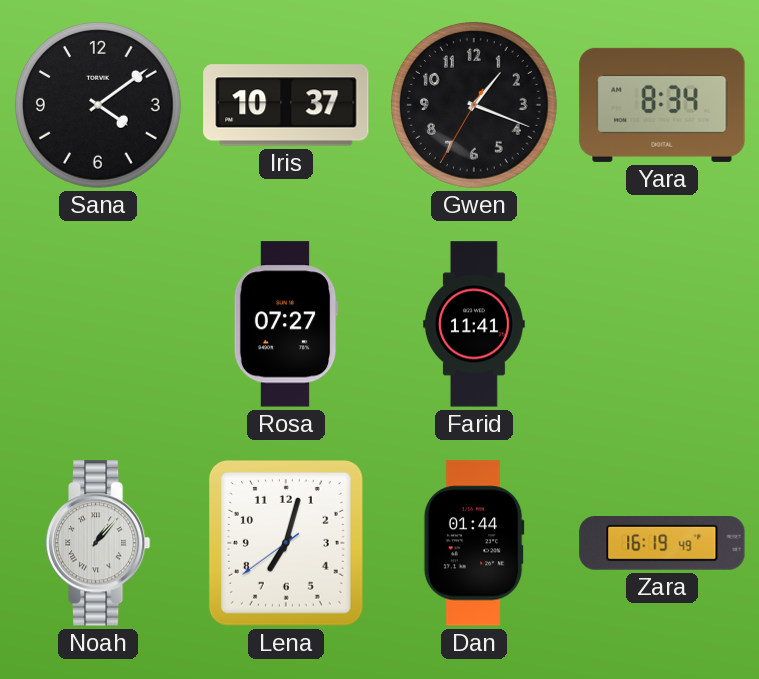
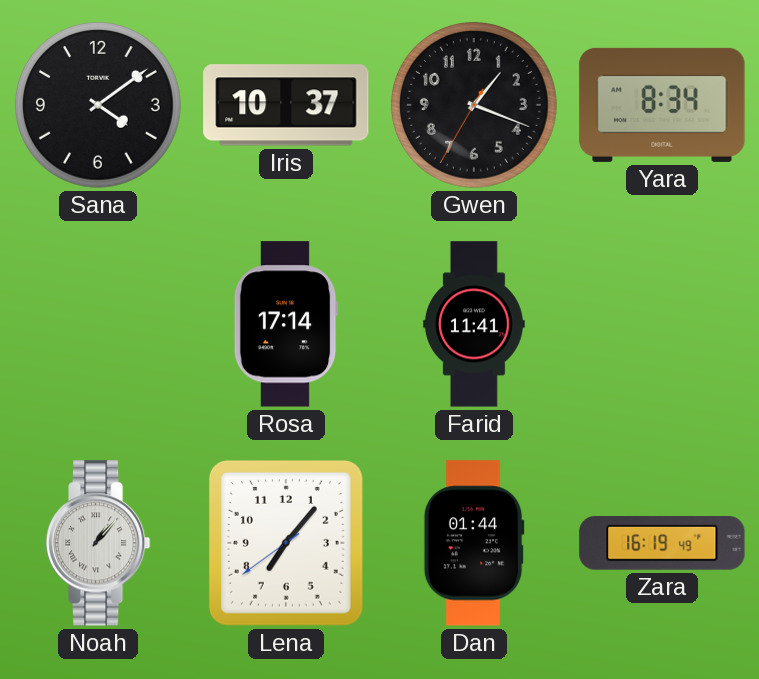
Rosa: 07:27 -> 17:14
Lena: 7:02 -> 7:06
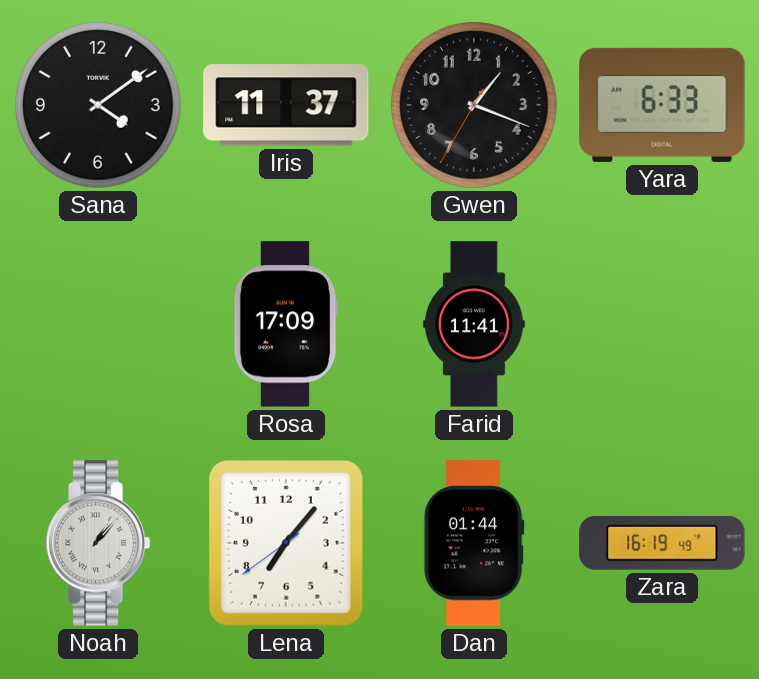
Iris: 10:37 -> 11:37
Yara: 8:34 -> 6:33
Rosa: 17:14 -> 17:09
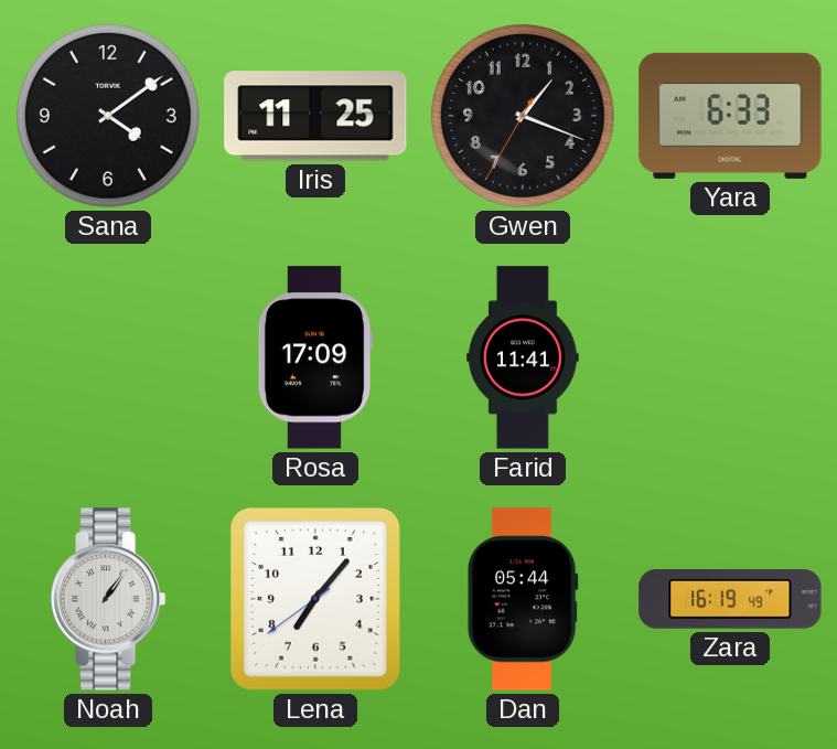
Iris: 11:37 -> 11:25
Noah: 1:07 -> 1:06
Dan: 01:44 -> 05:44
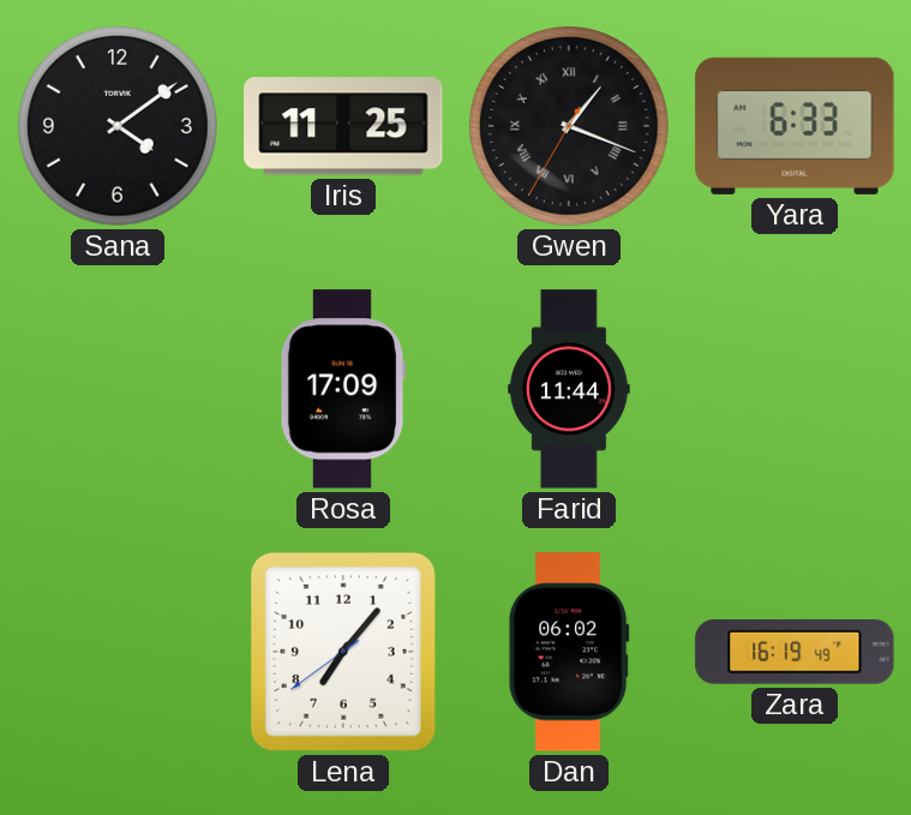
Gwen numerals: Arabic -> Roman
Farid: 11:41 -> 11:44
Noah: 1:06 -> none
Dan: 05:44 -> 06:02
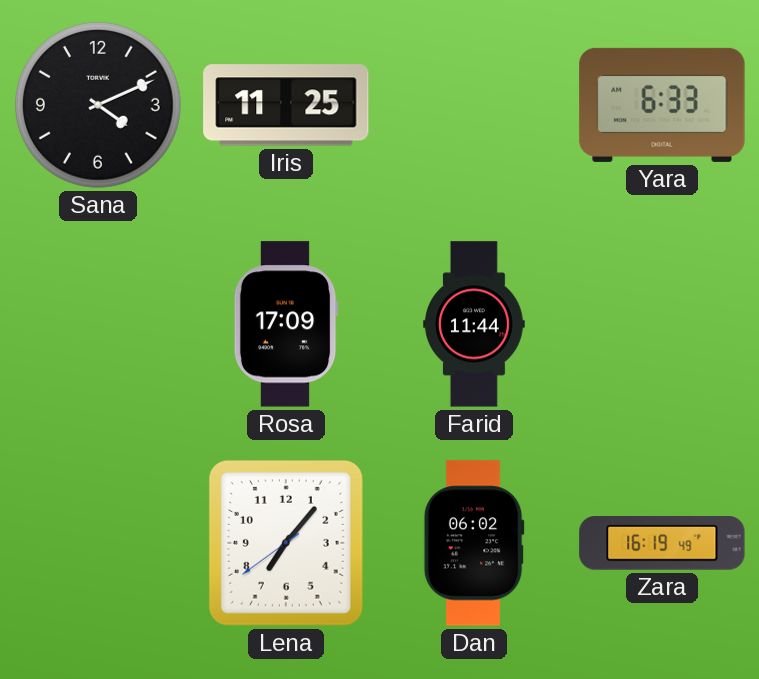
Sana: 4:09 -> 4:11
Gwen: 1:18 -> none
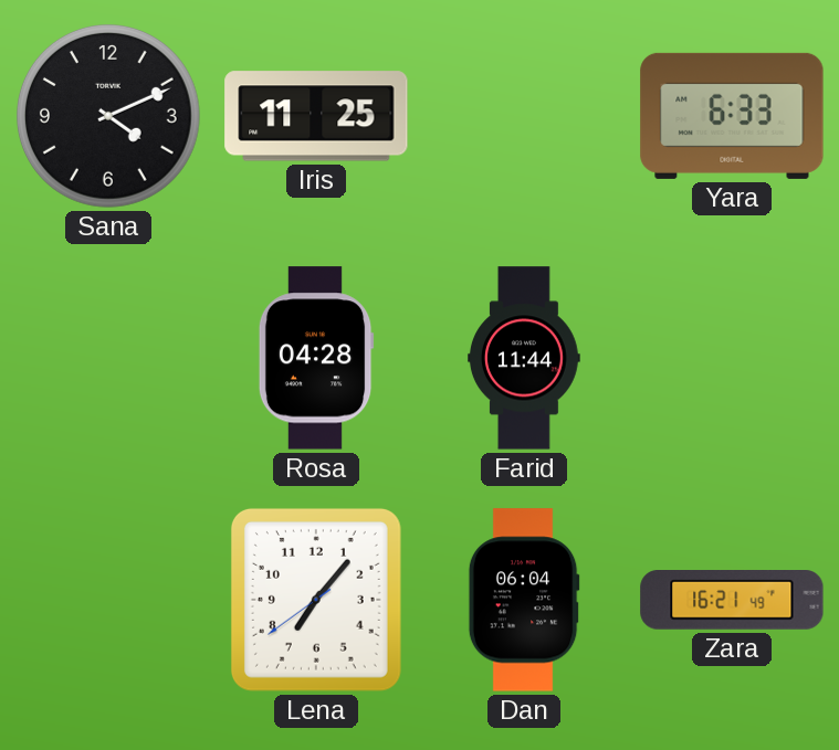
Rosa: 17:09 -> 04:28
Dan: 06:02 -> 06:04
Zara: 16:19 -> 16:21
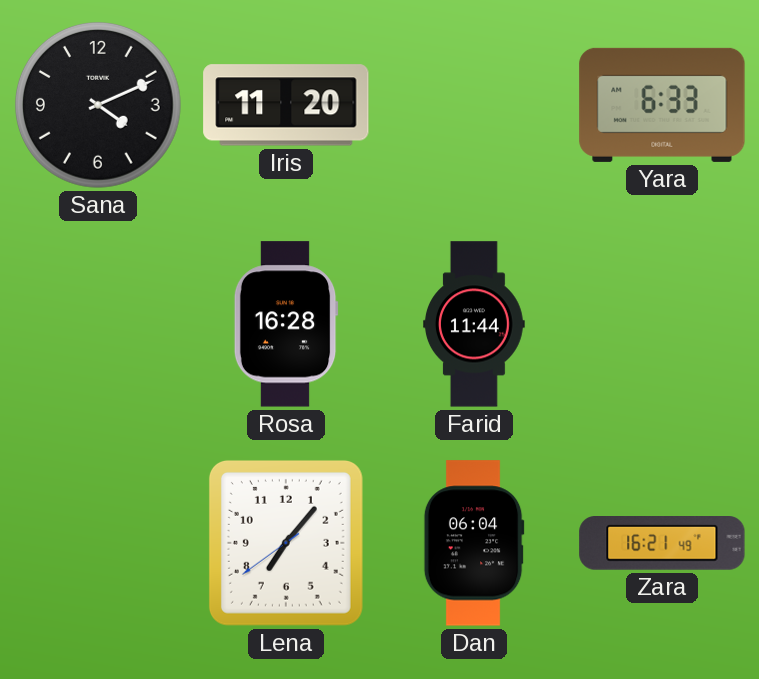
Iris: 11:25 -> 11:20
Rosa: 04:28 -> 16:28
